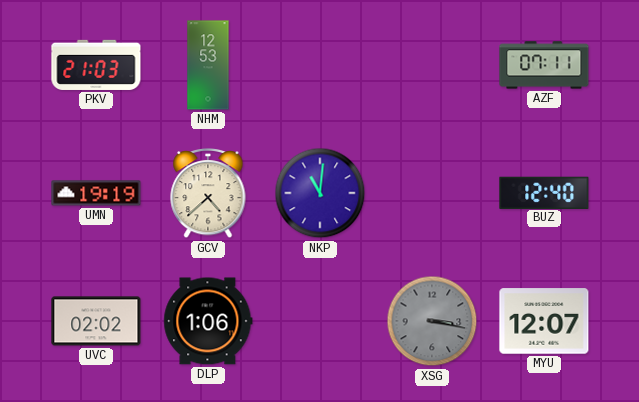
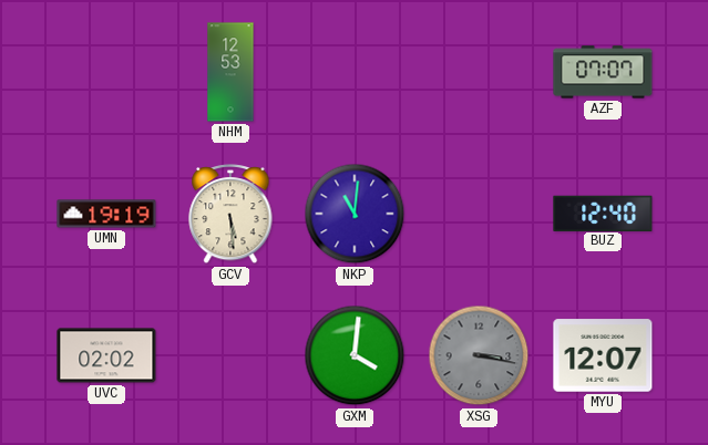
PKV: 21:03 -> none
AZF: 07:11 -> 07:07
GCV: 4:38 -> 5:29
DLP: 1:06 -> none
GXM: none -> 4:01
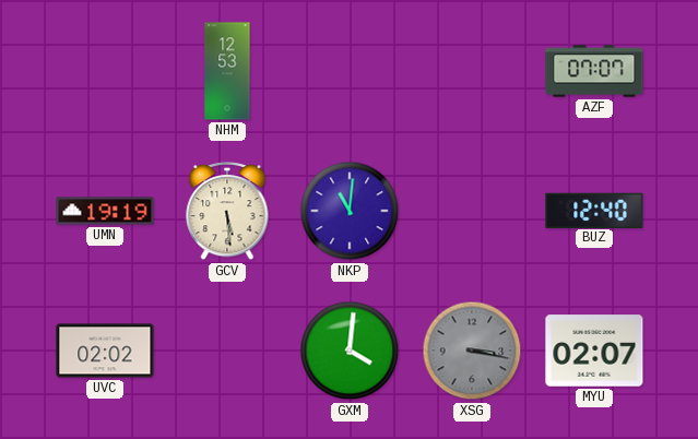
MYU: 12:07 -> 02:07
